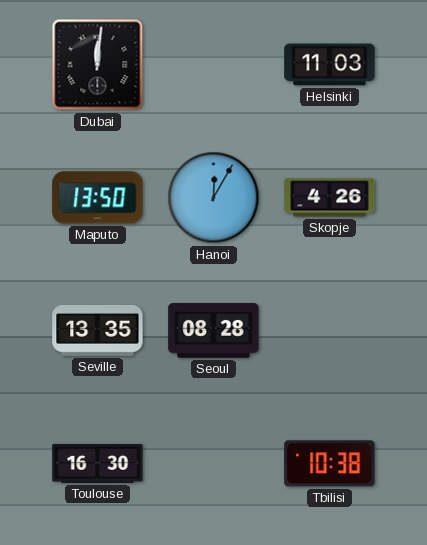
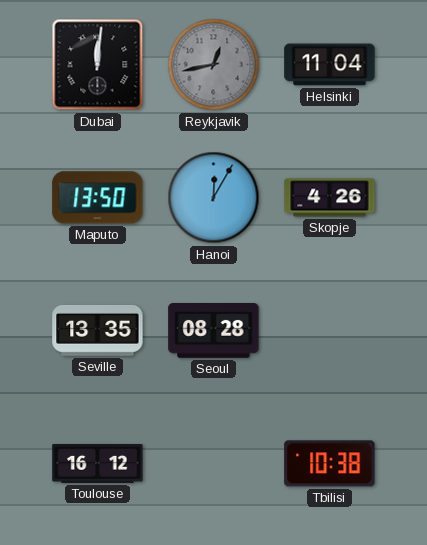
Reykjavik: none -> 12:43
Helsinki: 11:03 -> 11:04
Toulouse: 16:30 -> 16:12
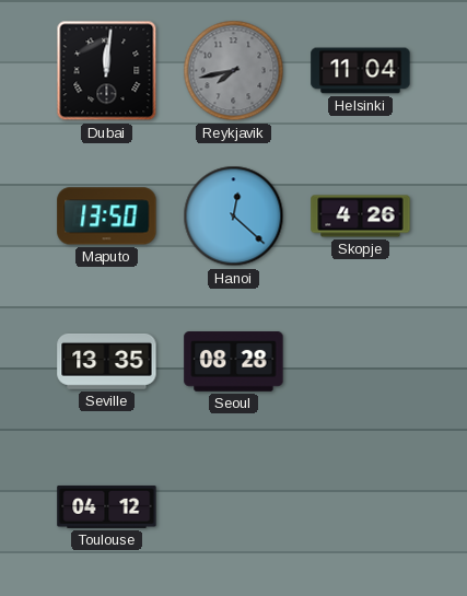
Reykjavik: 12:43 -> 7:43
Hanoi: 12:05 -> 12:22
Toulouse: 16:12 -> 04:12
Tbilisi: 10:38 -> none
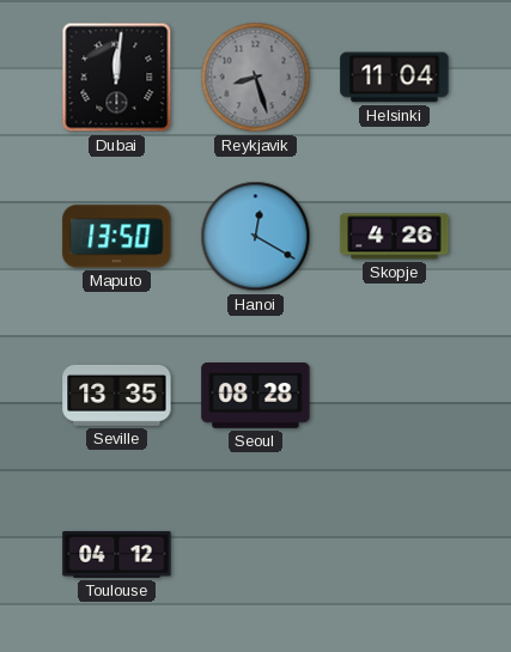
Reykjavik: 7:43 -> 8:27
Hanoi: 12:22 -> 12:20
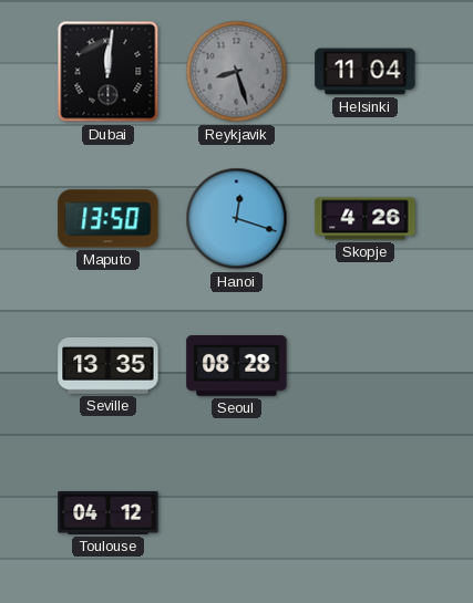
Hanoi: 12:20 -> 12:18
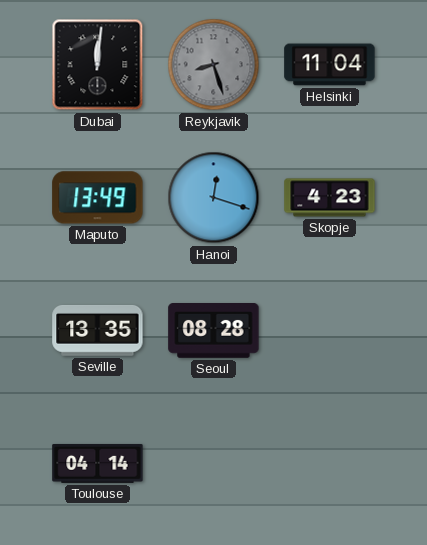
Maputo: 13:50 -> 13:49
Skopje: 4:26 -> 4:23
Toulouse: 04:12 -> 04:14
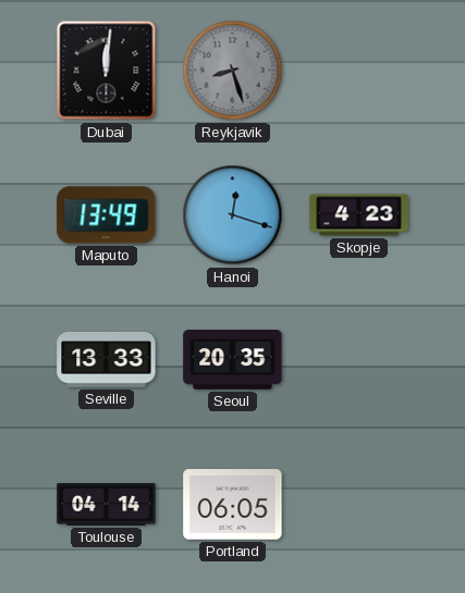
Helsinki: 11:04 -> none
Seville: 13:35 -> 13:33
Seoul: 08:28 -> 20:35
Portland: none -> 06:05
